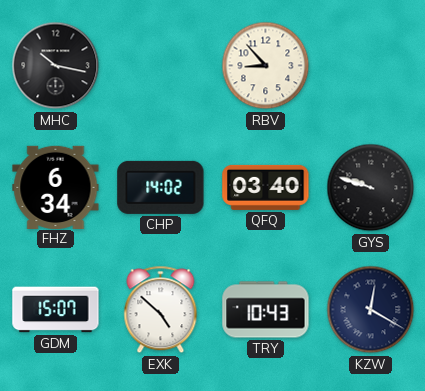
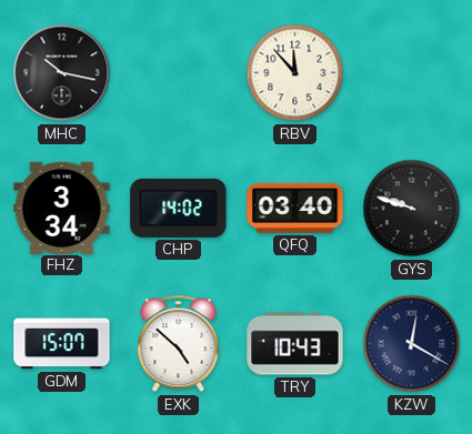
RBV: 8:53 -> 11:53
FHZ: 6:34 -> 3:34
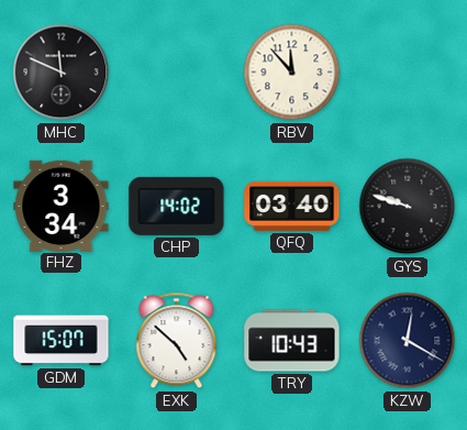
MHC: 10:17 -> 11:49
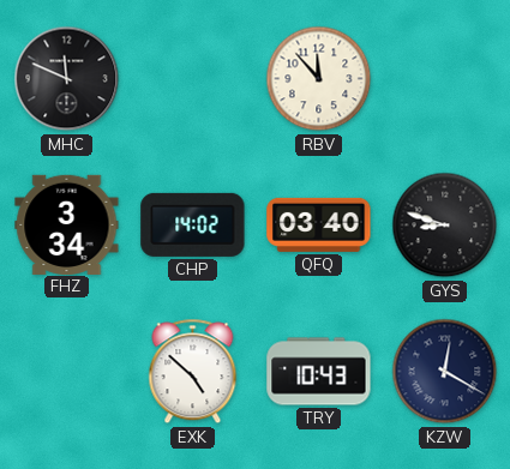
GYS: 9:48 -> 8:48
GDM: 15:07 -> none
